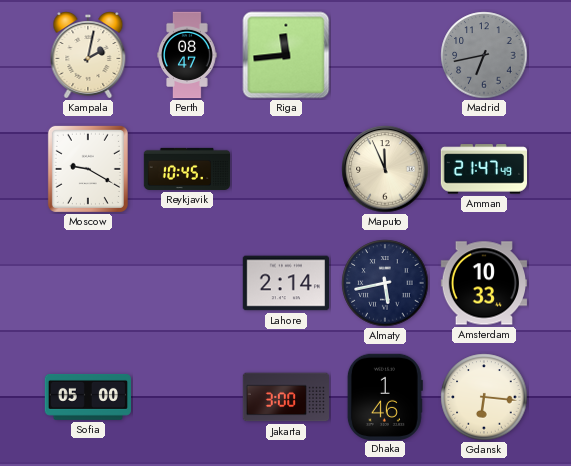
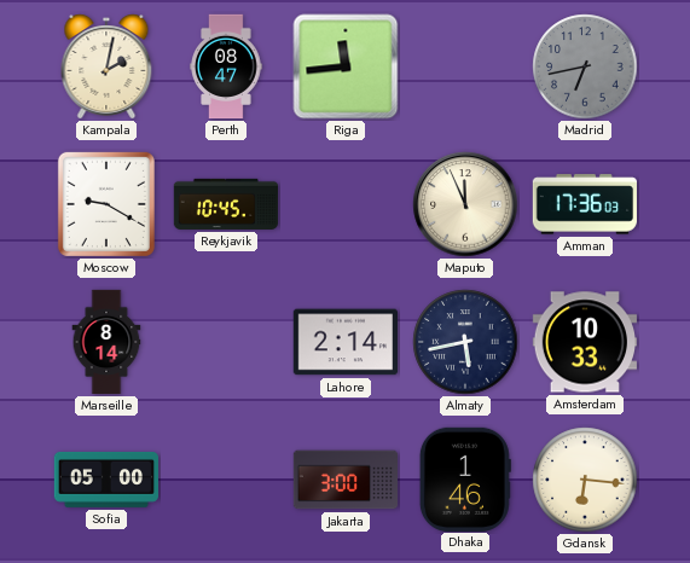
Amman: 21:47 -> 17:36
Marseille: none -> 8:14
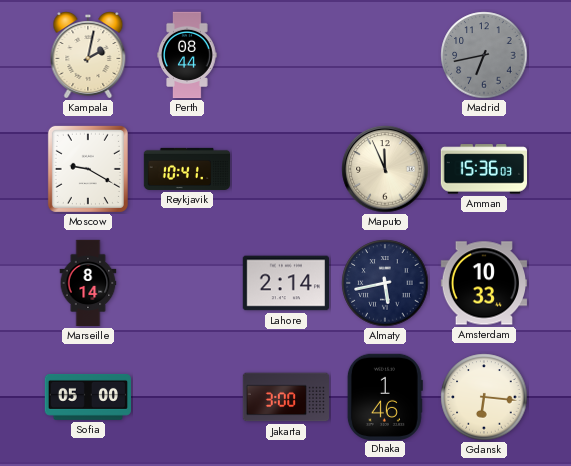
Perth: 08:47 -> 08:44
Riga: 11:44 -> none
Reykjavik: 10:45 -> 10:41
Amman: 17:36 -> 15:36
